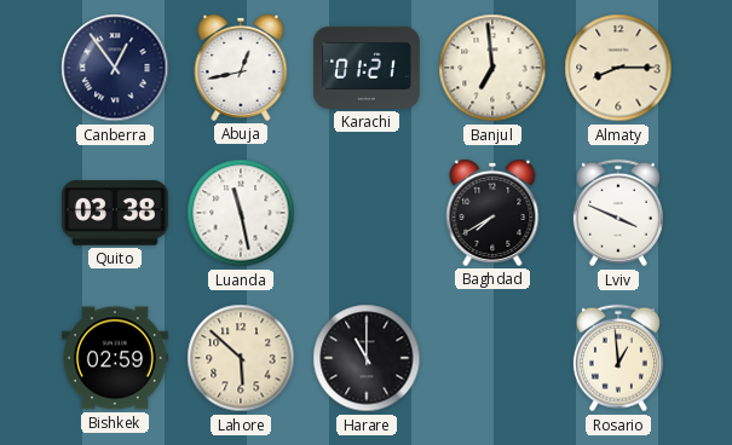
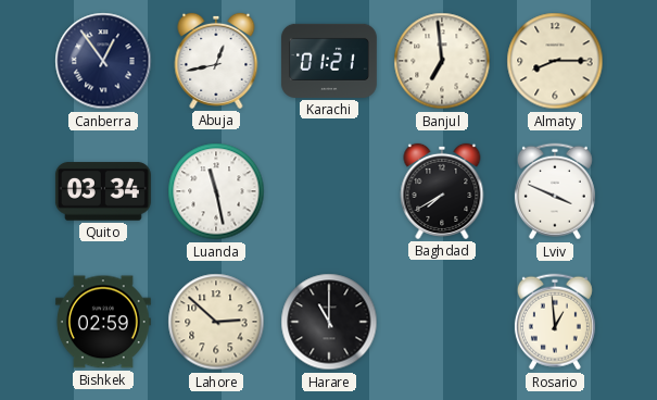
Quito: 03:38 -> 03:34
Lahore: 5:52 -> 2:52
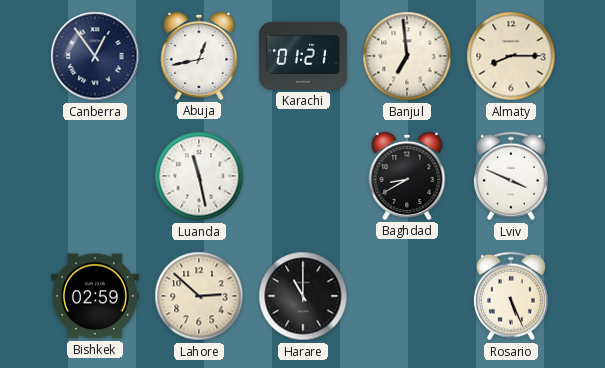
Quito: 03:34 -> none
Baghdad: 7:40 -> 8:40
Rosario: 12:59 -> 5:26
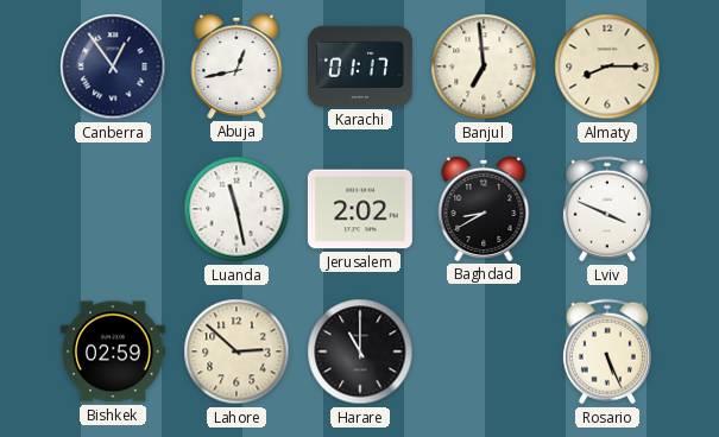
Karachi: 01:21 -> 01:17
Jerusalem: none -> 2:02
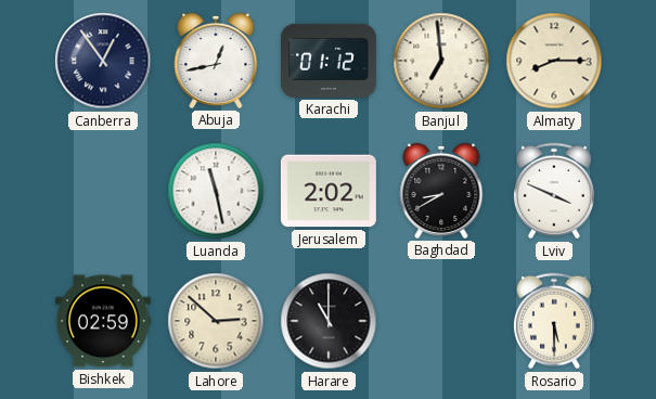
Karachi: 01:17 -> 01:12
Rosario: 5:26 -> 5:30
